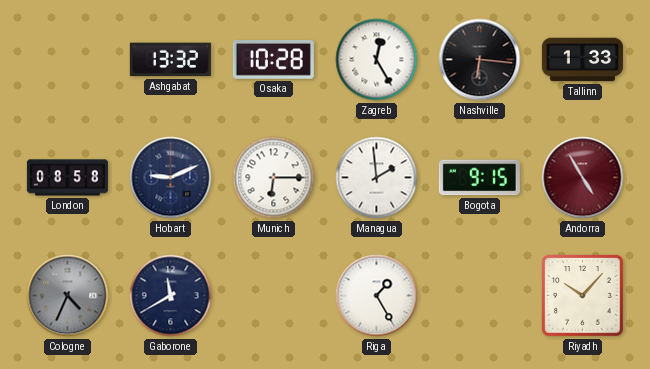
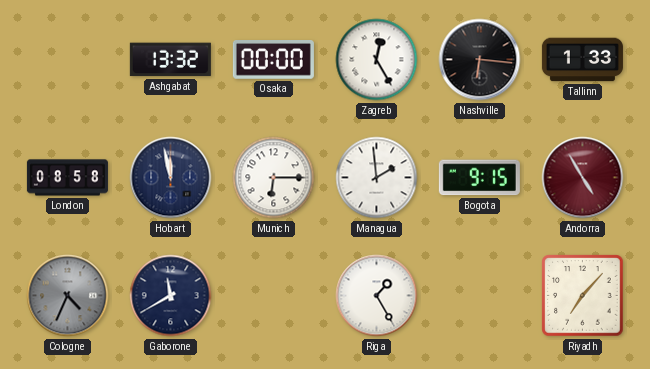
Osaka: 10:28 -> 00:00
Hobart: 9:11 -> 11:58
Riyadh: 10:07 -> 7:07
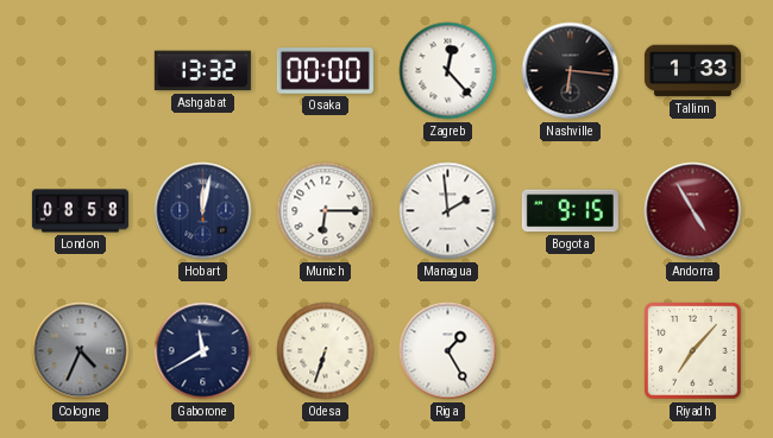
Zagreb: 12:25 -> 12:23
Hobart: 11:58 -> 12:02
Odesa: none -> 6:33
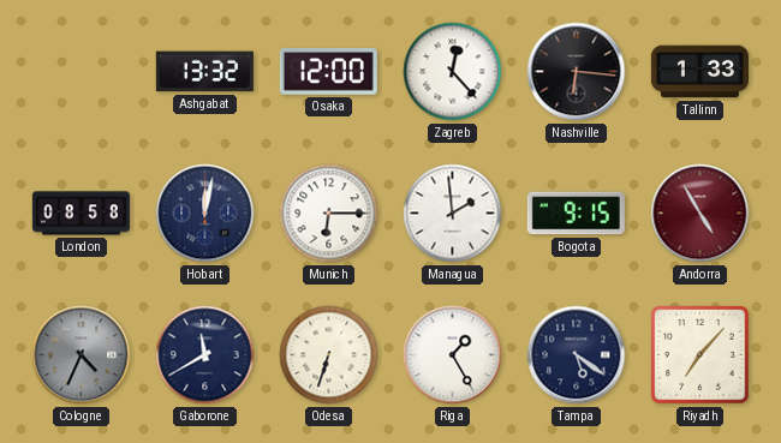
Osaka: 00:00 -> 12:00
Tampa: none -> 5:21
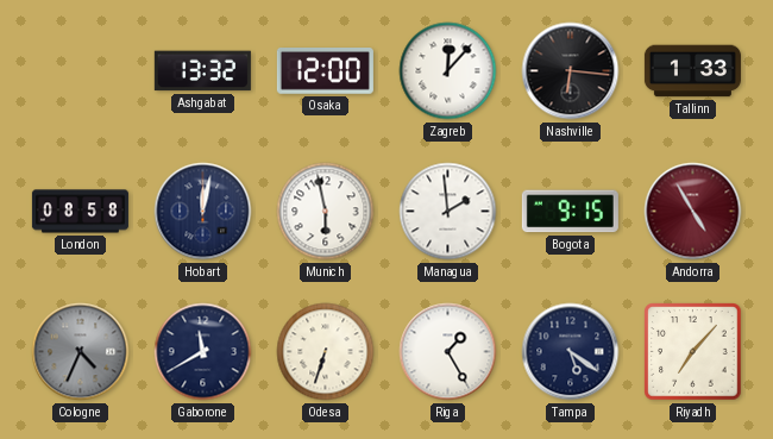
Zagreb: 12:23 -> 12:07
Munich: 6:15 -> 5:58
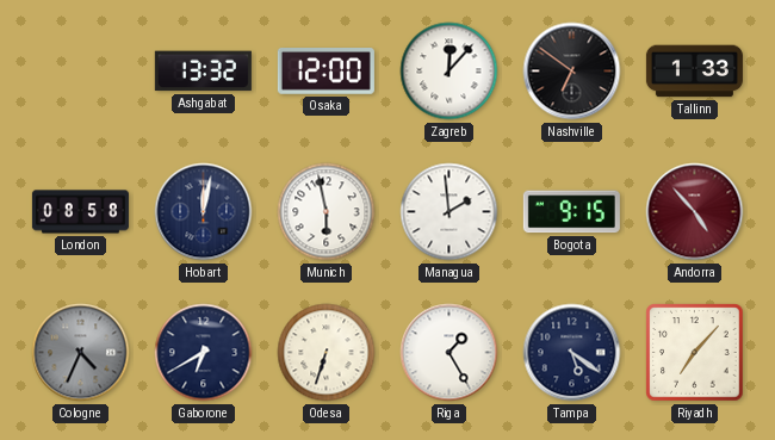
Nashville: 6:16 -> 6:51
Andorra: 4:55 -> 4:53
Gaborone: 11:40 -> 6:40
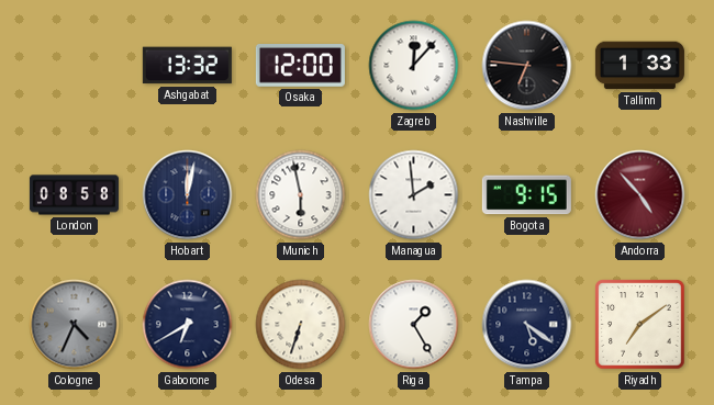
Nashville: 6:51 -> 6:46
Riyadh: 7:07 -> 7:09
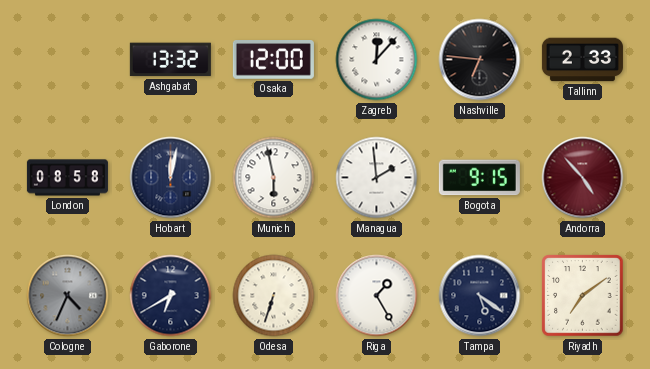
Tallinn: 1:33 -> 2:33
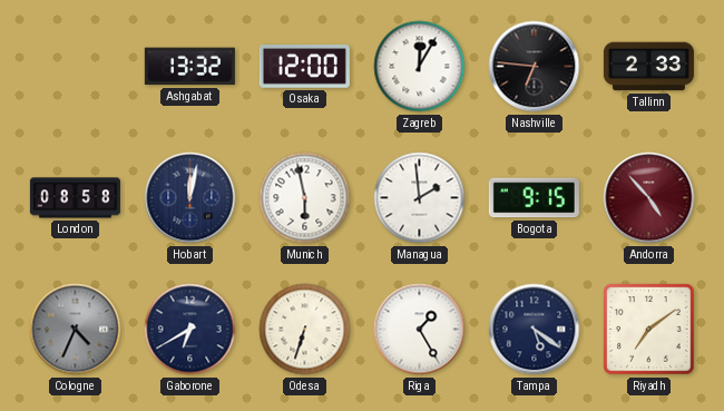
Zagreb: 12:07 -> 12:05
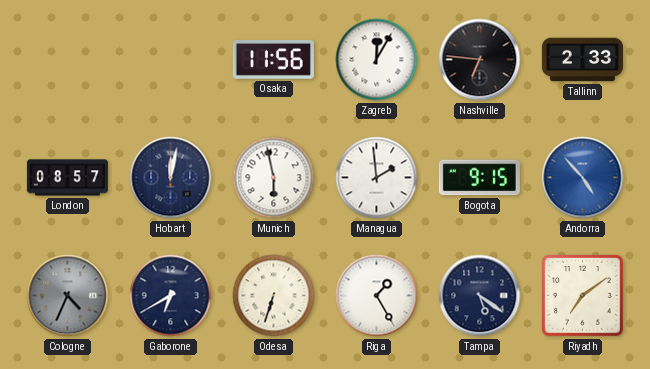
Ashgabat: 13:32 -> none
Osaka: 12:00 -> 11:56
London: 08:58 -> 08:57
Andorra dial: burgundy -> blue
